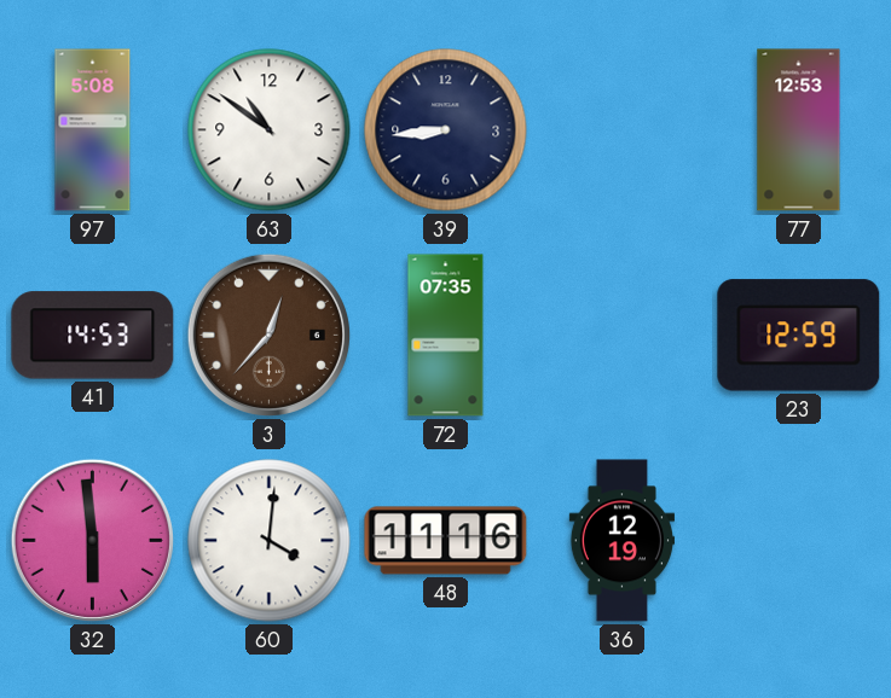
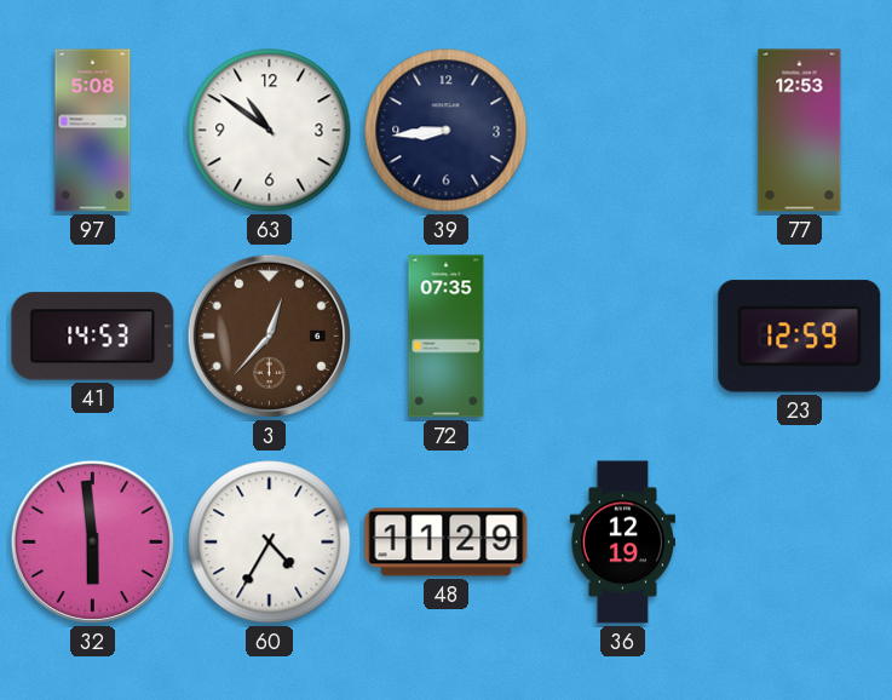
60: 4:01 -> 4:35
48: 11:16 -> 11:29
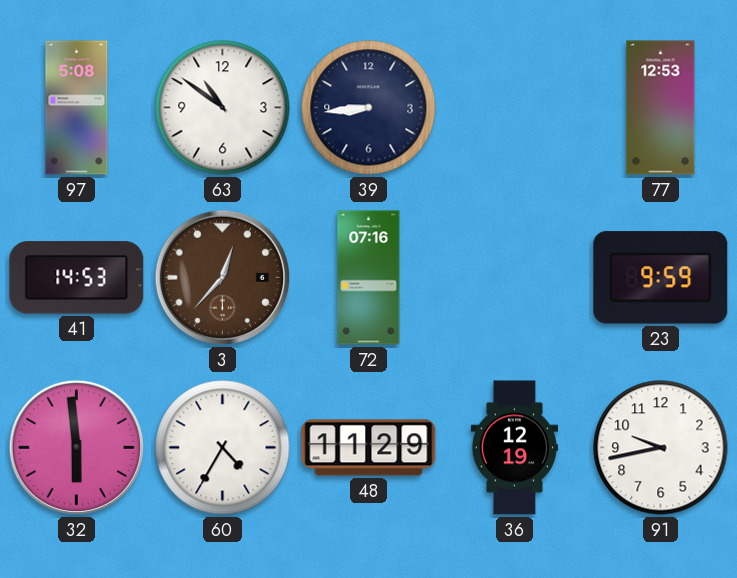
72: 07:35 -> 07:16
23: 12:59 -> 9:59
91: none -> 9:43
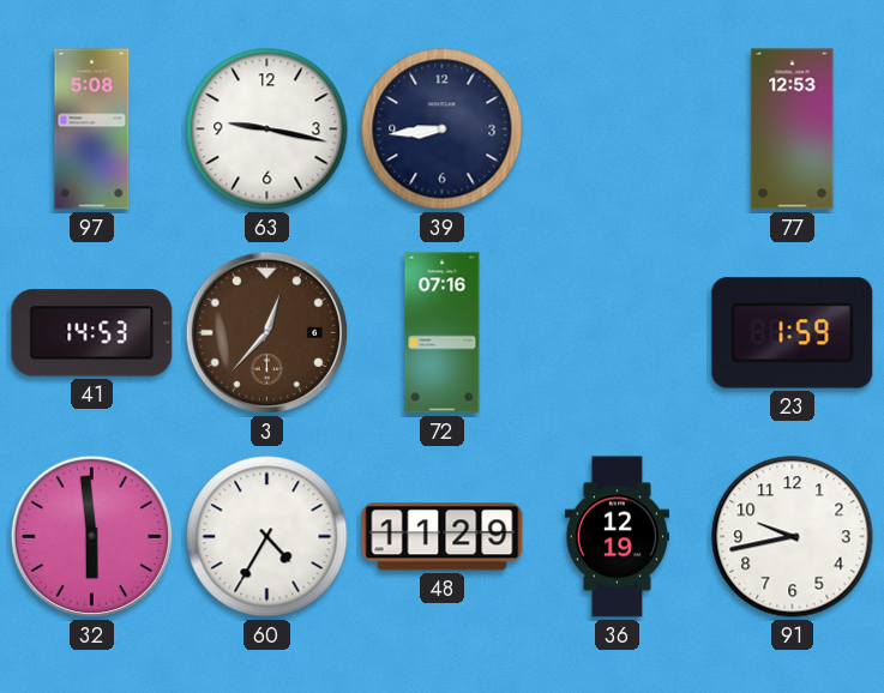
63: 10:51 -> 9:17
23: 9:59 -> 1:59
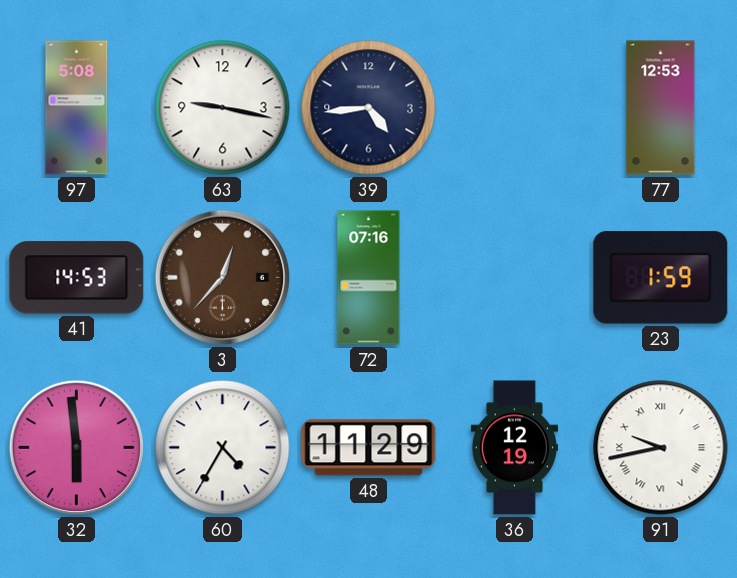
39: 8:44 -> 4:44
91 numerals: Arabic -> Roman
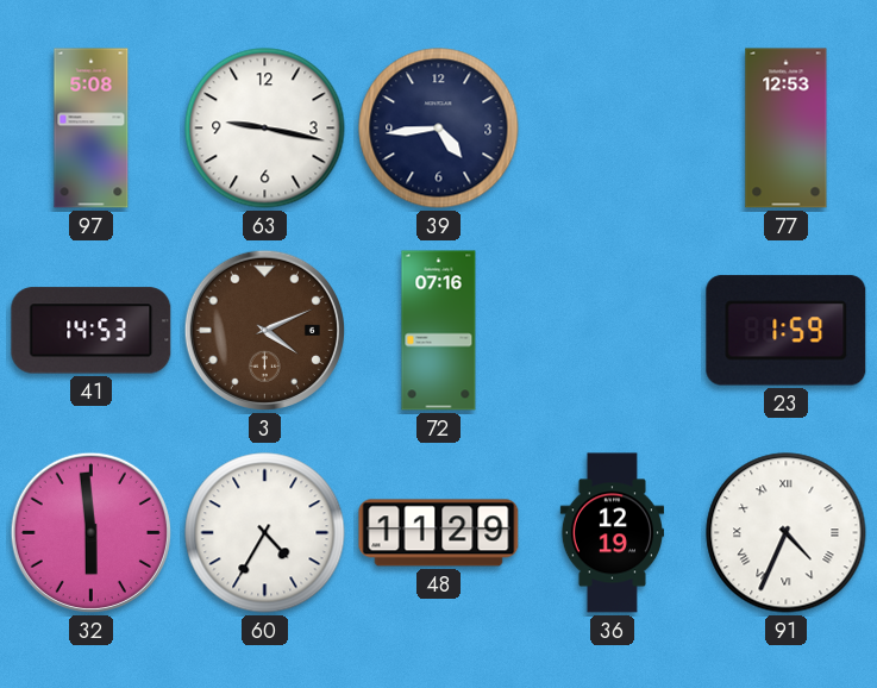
3: 12:37 -> 4:11
91: 9:43 -> 4:34
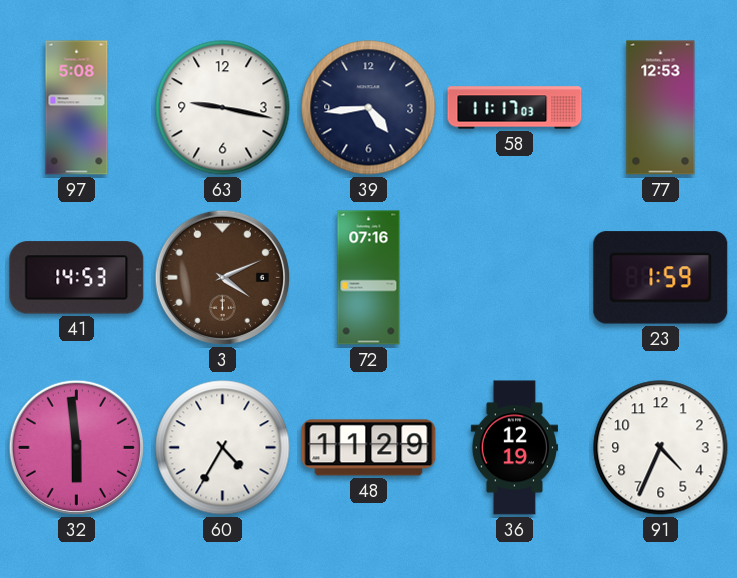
58: none -> 11:17
91 numerals: Roman -> Arabic
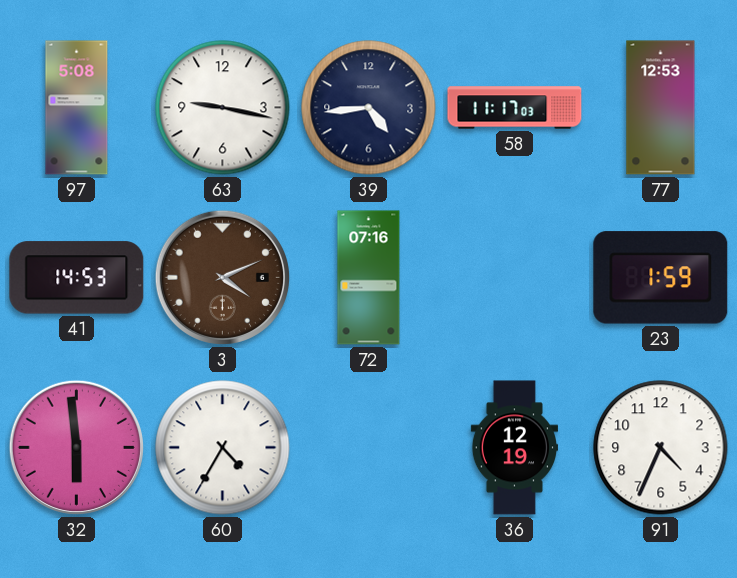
48: 11:29 -> none
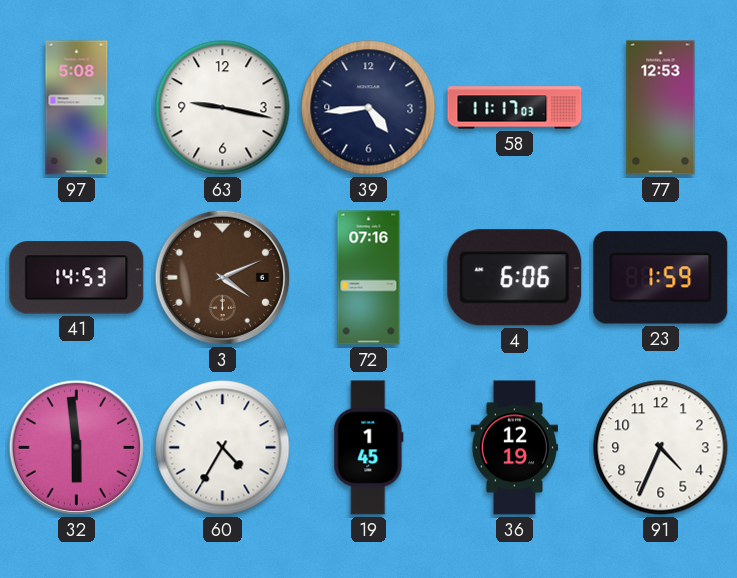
4: none -> 6:06
19: none -> 1:45
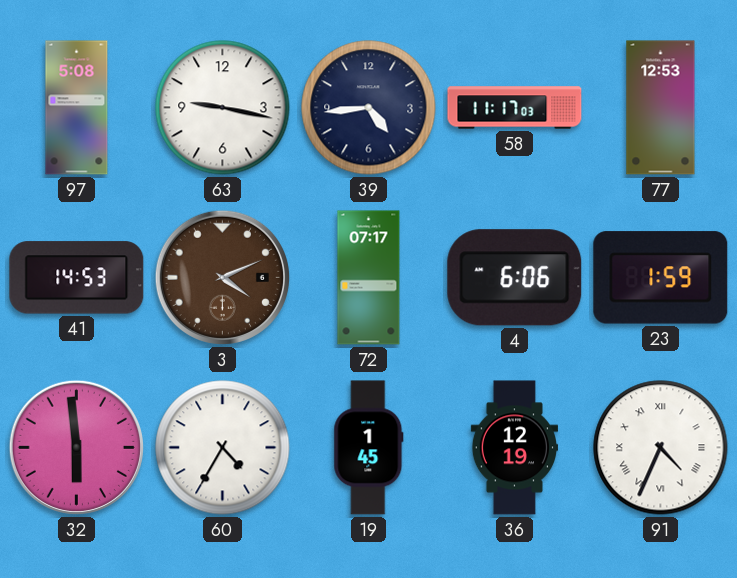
72: 07:16 -> 07:17
91 numerals: Arabic -> Roman
